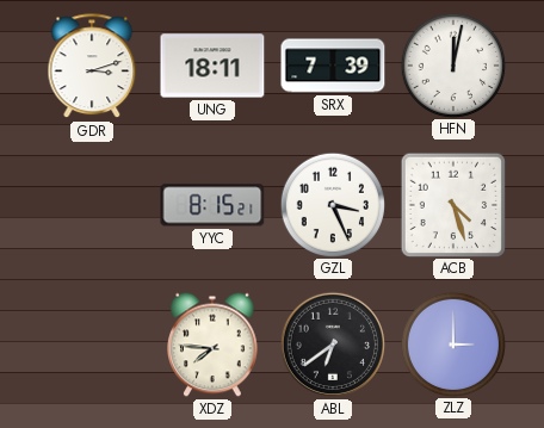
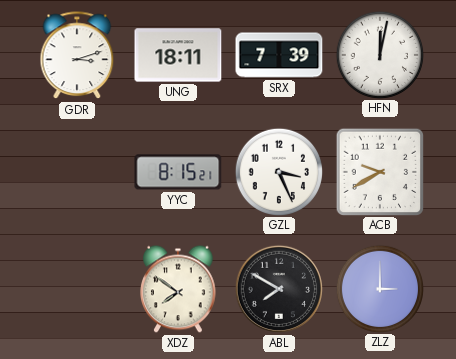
ACB: 4:27 -> 9:40
XDZ: 7:46 -> 7:51
ABL: 6:39 -> 7:50
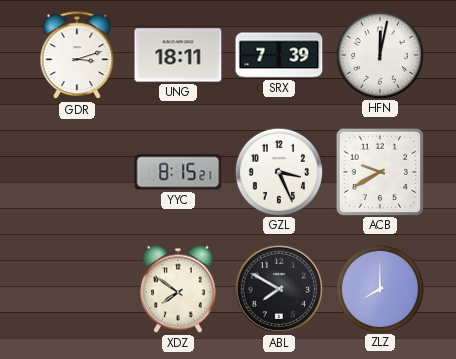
ZLZ: 3:00 -> 8:00
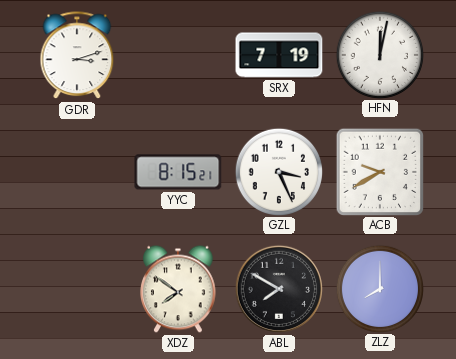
UNG: 18:11 -> none
SRX: 7:39 -> 7:19
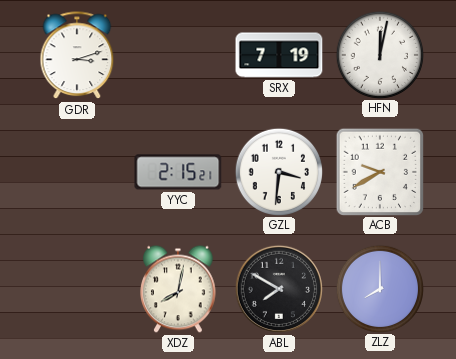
YYC: 8:15 -> 2:15
GZL: 3:26 -> 3:31
XDZ: 7:51 -> 8:02
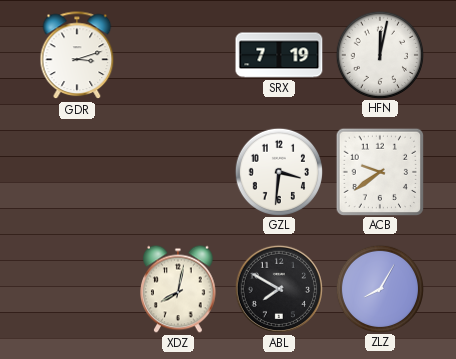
YYC: 2:15 -> none
ACB: 9:40 -> 9:39
ZLZ: 8:00 -> 8:05
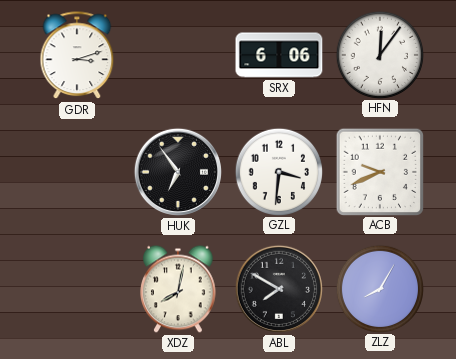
SRX: 7:19 -> 6:06
HFN: 12:02 -> 12:06
HUK: none -> 6:54
ACB: 9:39 -> 9:41
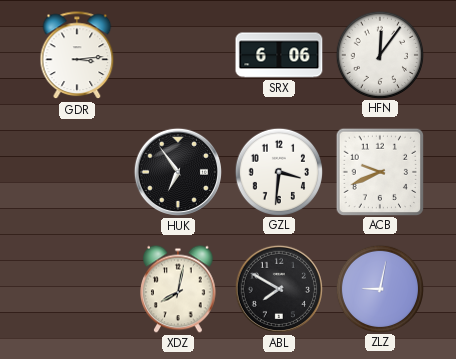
GDR: 3:12 -> 3:14
ZLZ: 8:05 -> 9:02
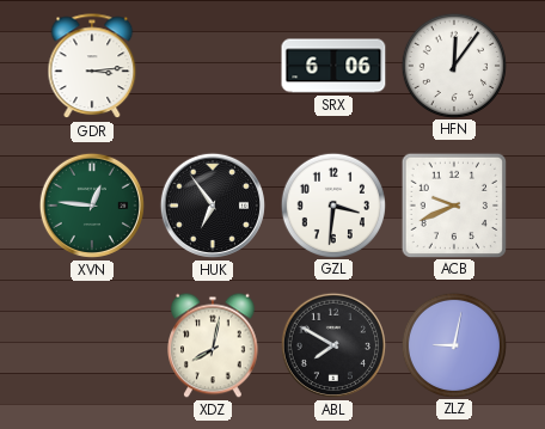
XVN: none -> 12:46
